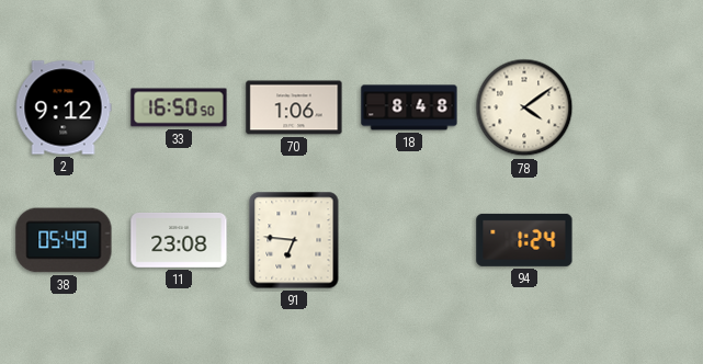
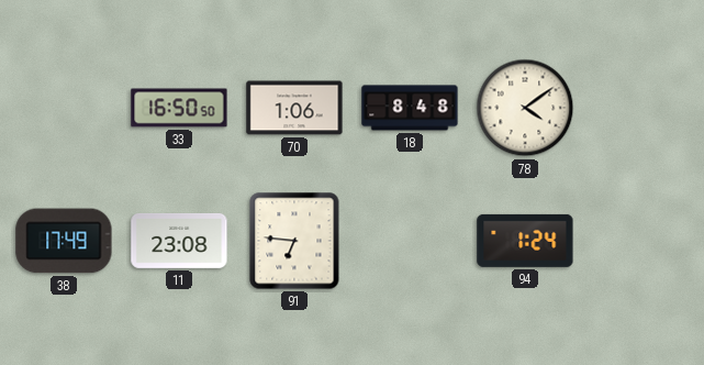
2: 9:12 -> none
38: 05:49 -> 17:49
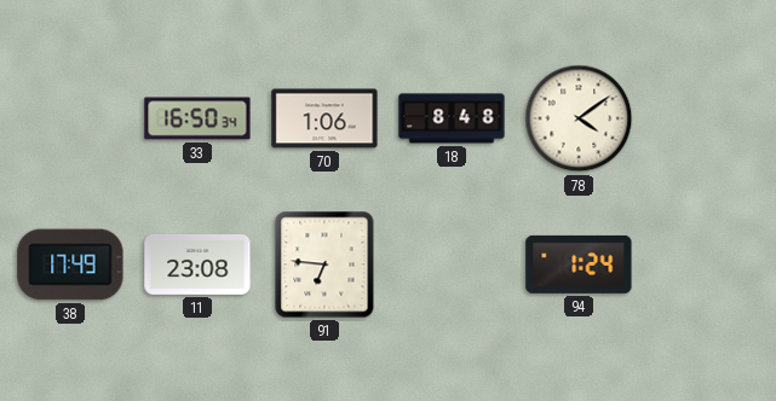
33: 16:50:50 -> 16:50:34
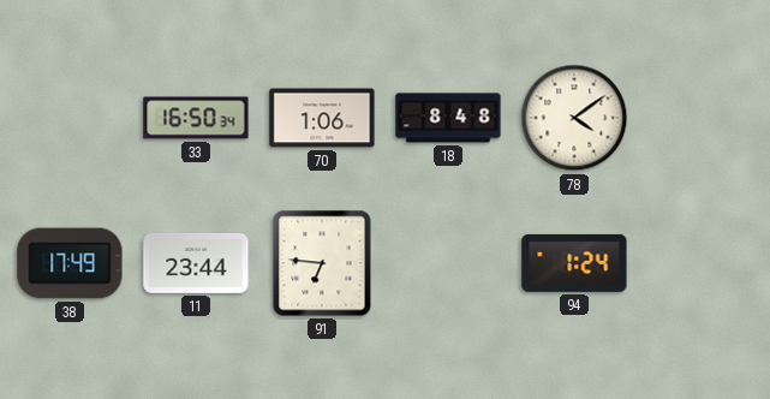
11: 23:08 -> 23:44
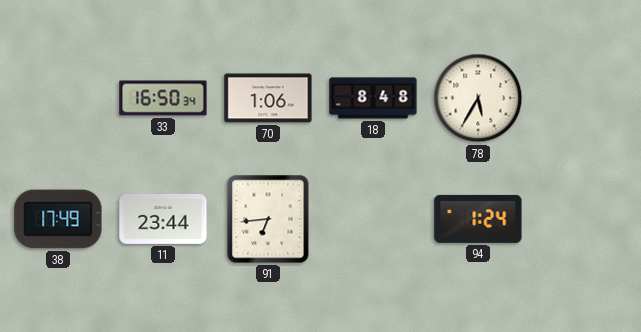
78: 4:09 -> 5:35
91: 6:46 -> 6:44
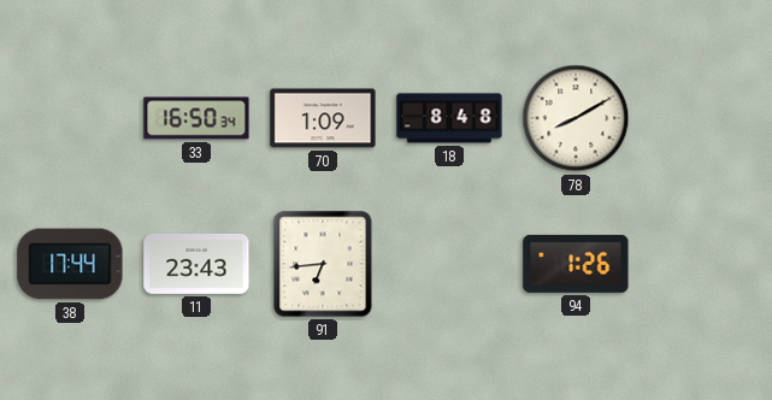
70: 1:06 -> 1:09
78: 5:35 -> 8:10
38: 17:49 -> 17:44
11: 23:44 -> 23:43
94: 1:24 -> 1:26
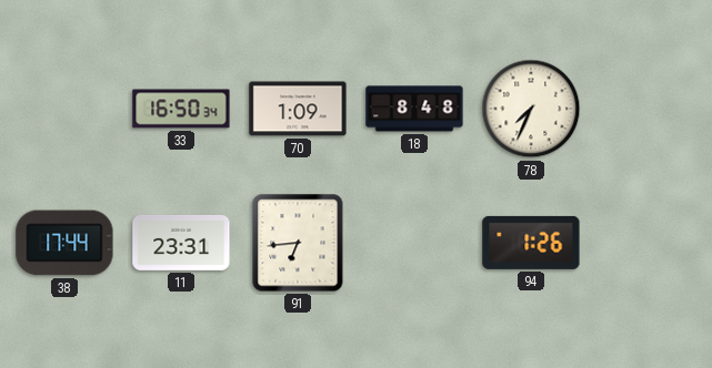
78: 8:10 -> 7:34
11: 23:43 -> 23:31
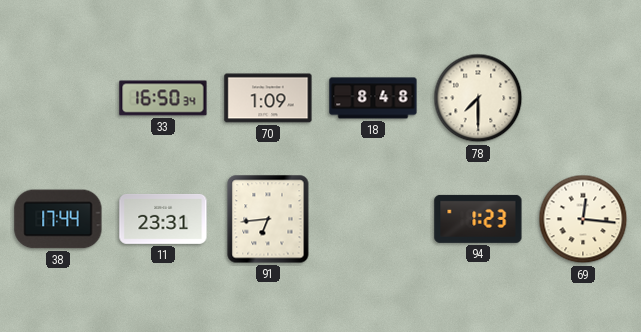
78: 7:34 -> 7:30
94: 1:26 -> 1:23
69: none -> 12:16
